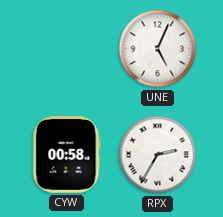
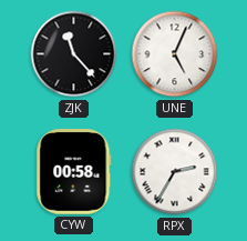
ZJK: none -> 11:23
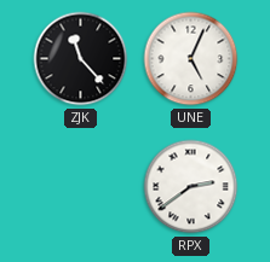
CYW: 00:58 -> none
RPX: 2:35 -> 2:39
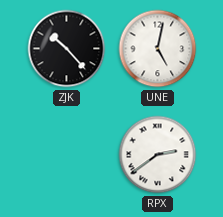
ZJK: 11:23 -> 10:23
UNE: 5:04 -> 5:02
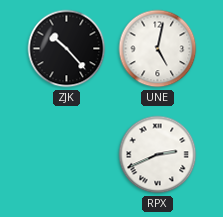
RPX: 2:39 -> 2:41
